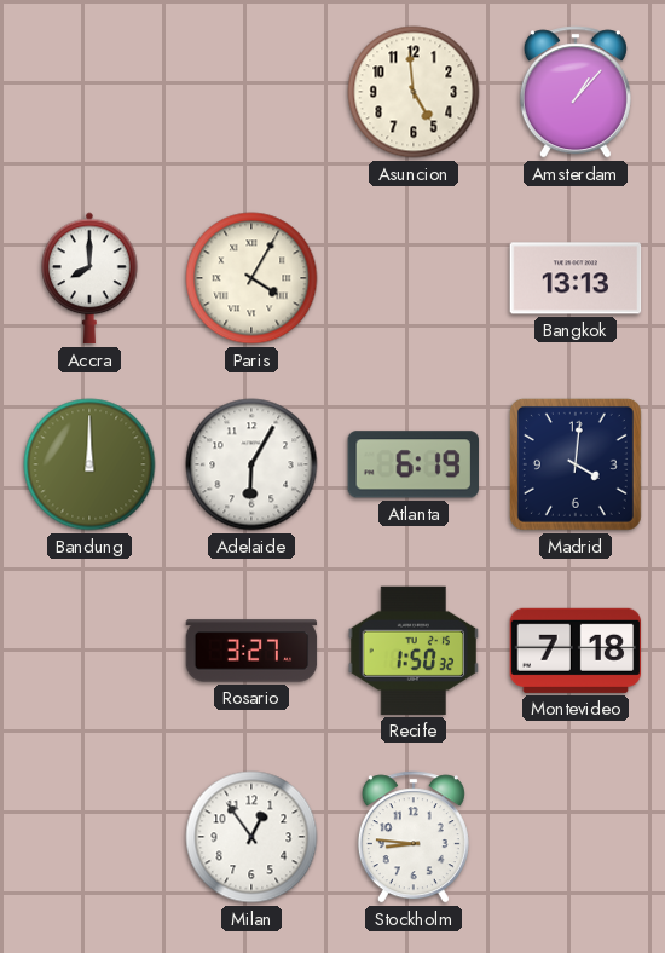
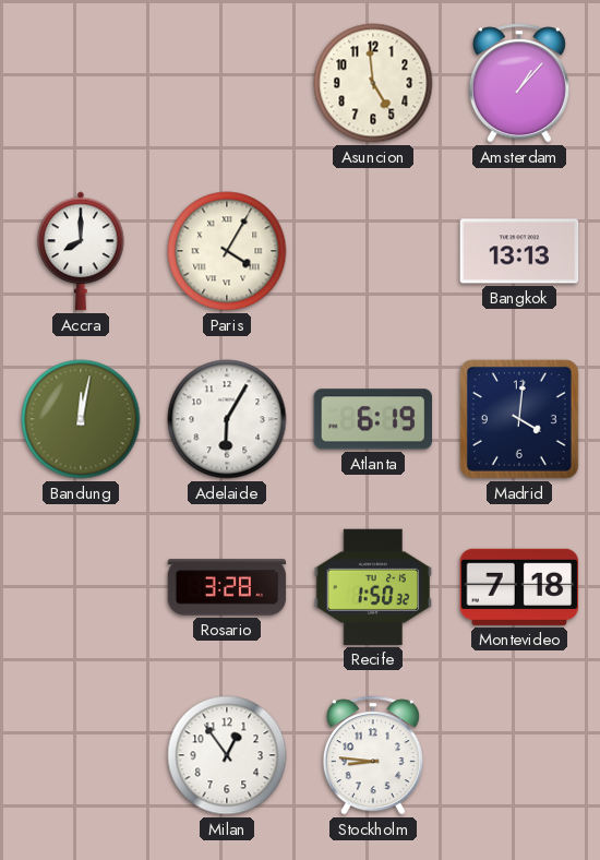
Bandung: 12:00 -> 12:02
Rosario: 3:27 -> 3:28
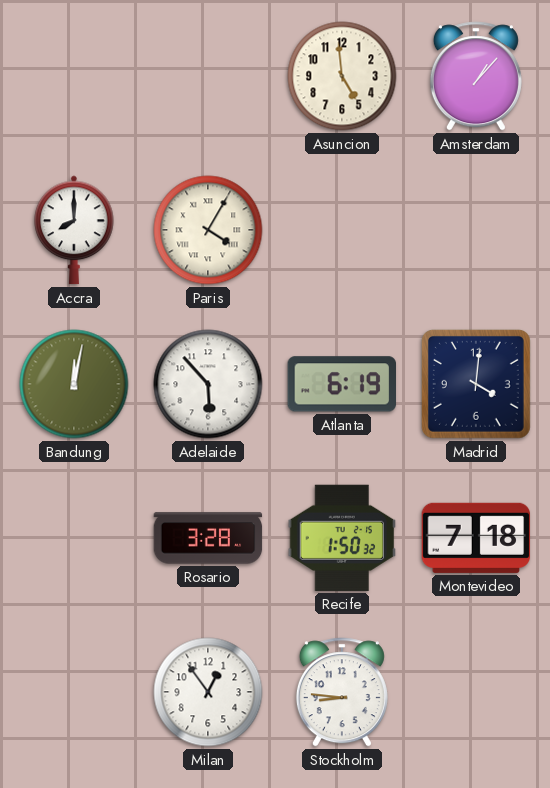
Bangkok: 13:13 -> none
Adelaide: 6:05 -> 5:53
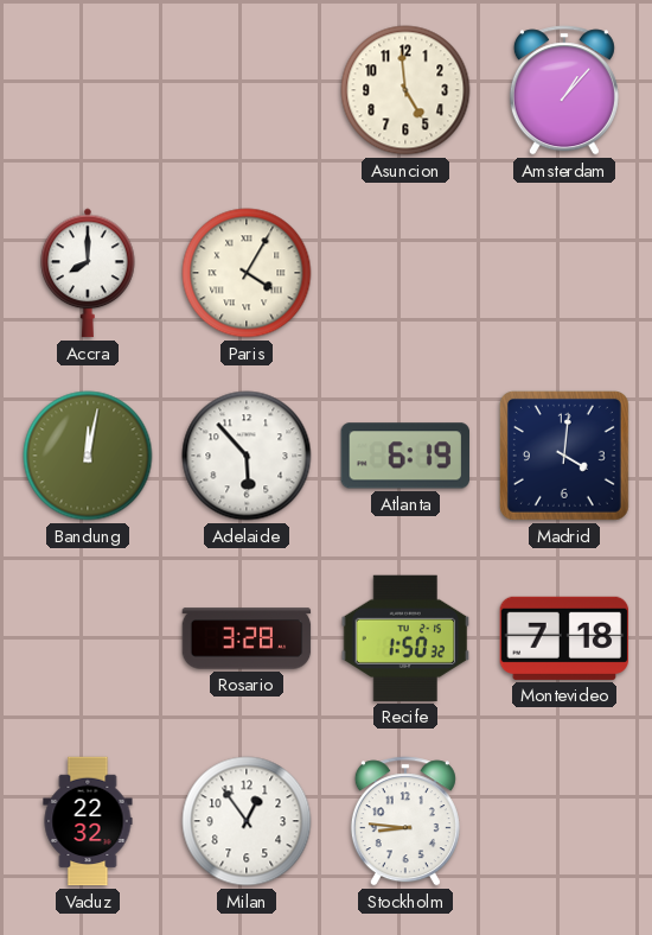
Vaduz: none -> 22:32
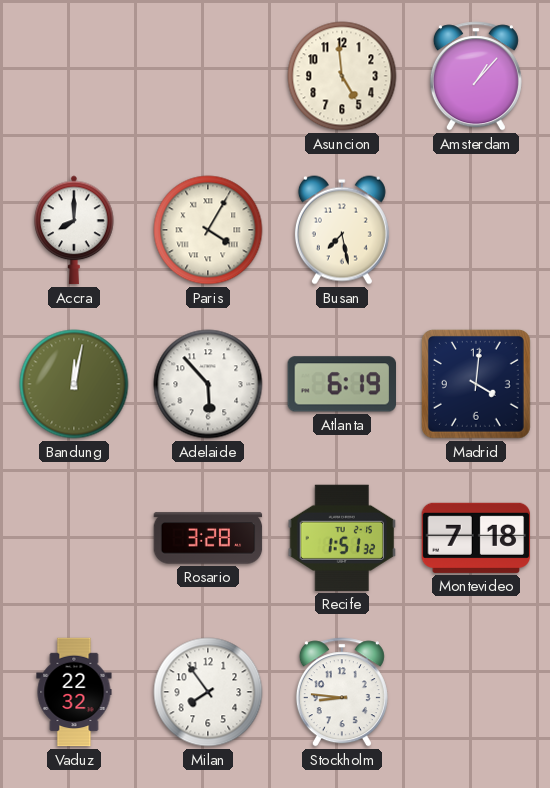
Busan: none -> 7:28
Recife: 1:50 -> 1:51
Milan: 12:54 -> 7:54
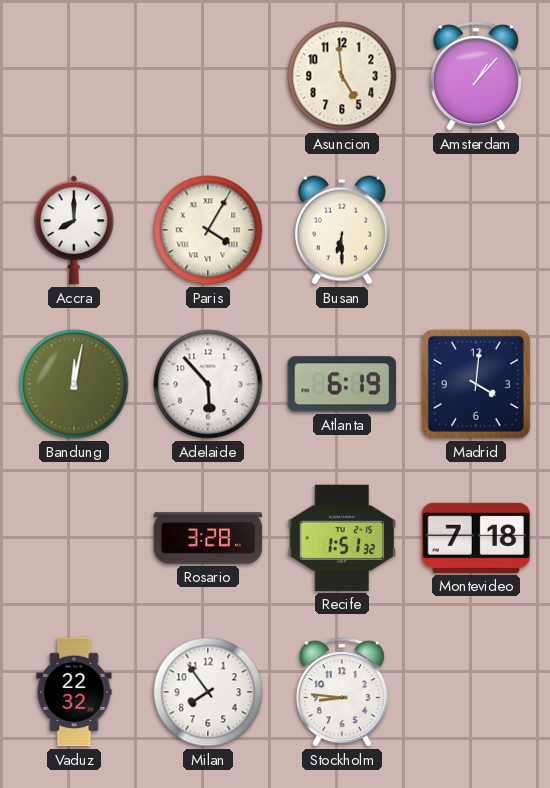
Busan: 7:28 -> 6:30
